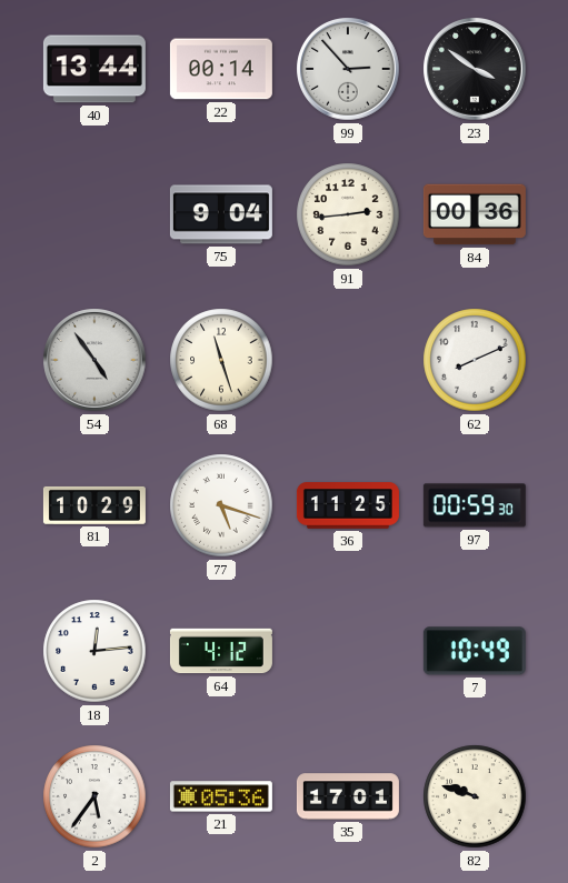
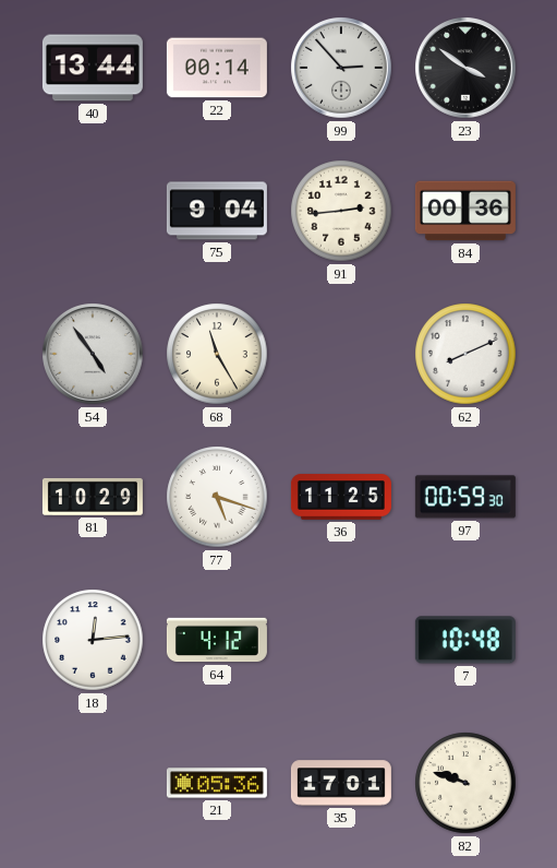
68: 11:27 -> 11:25
7: 10:49 -> 10:48
2: 5:36 -> none
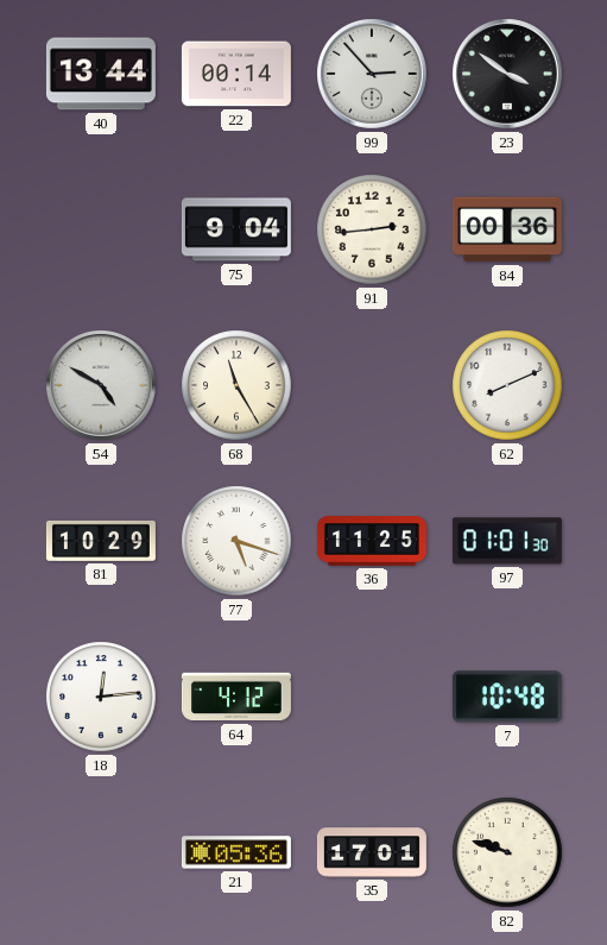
54: 4:54 -> 4:50
97: 00:59 -> 01:01
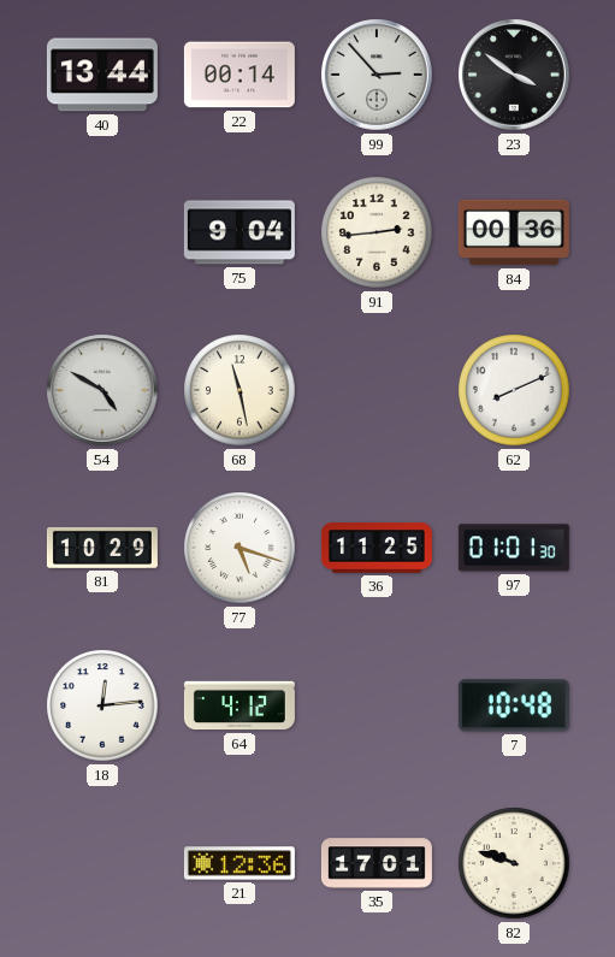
68: 11:25 -> 11:28
21: 05:36 -> 12:36
